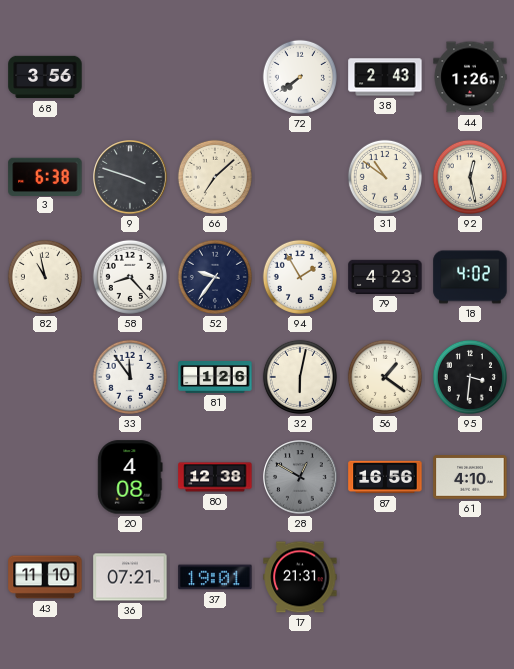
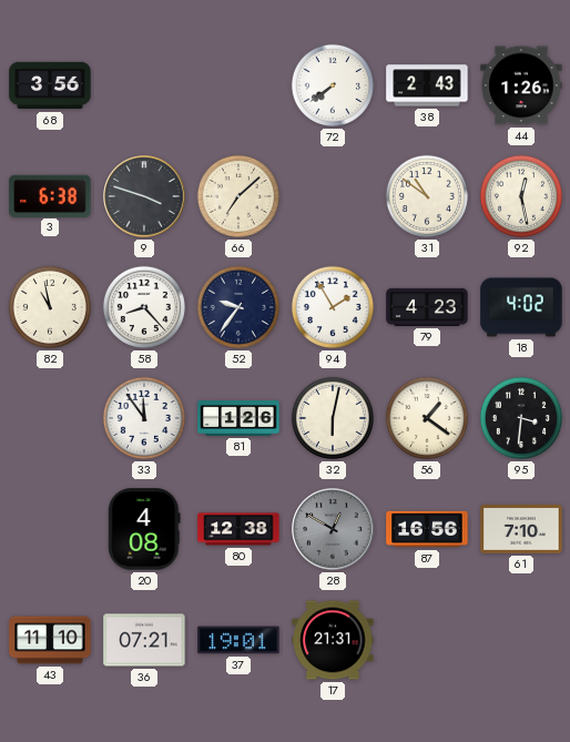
61: 4:10 -> 7:10
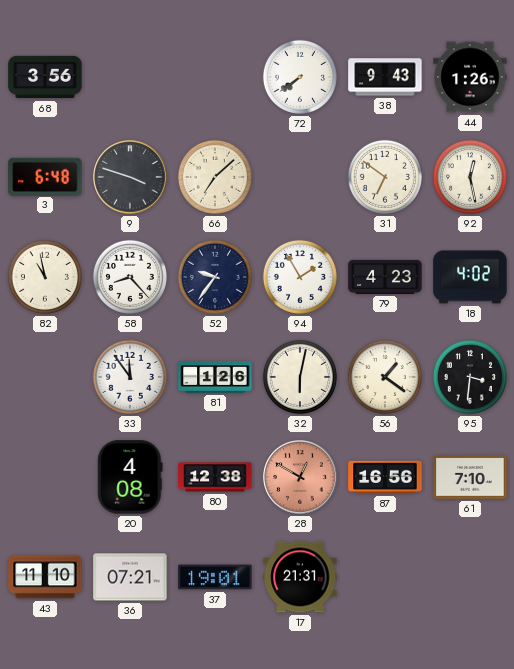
38: 2:43 -> 9:43
3: 6:38 -> 6:48
31: 10:51 -> 6:51
28 dial: grey -> salmon
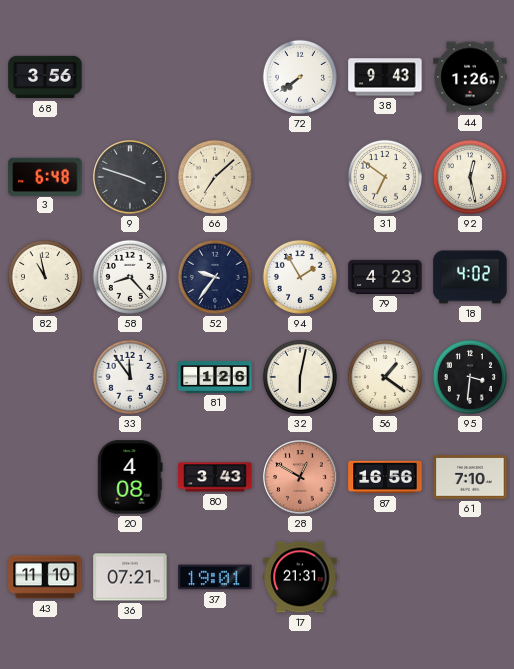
80: 12:38 -> 3:43
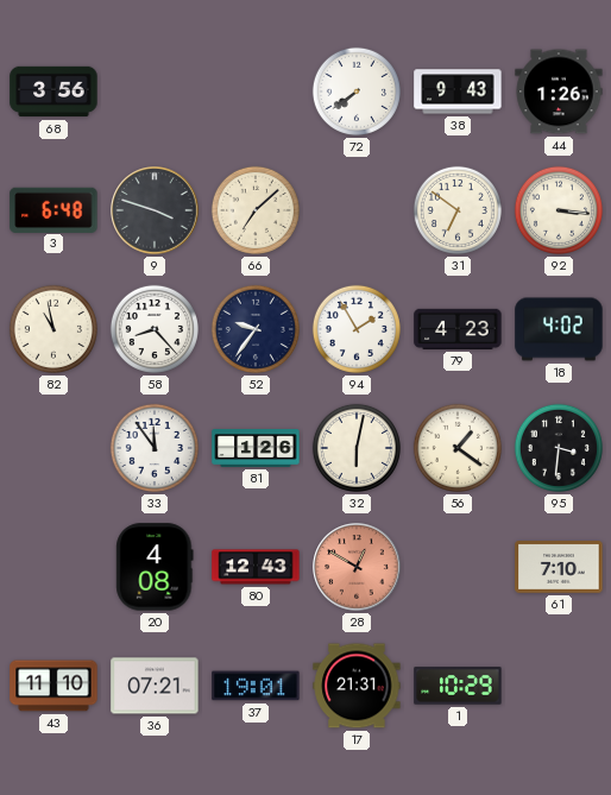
92: 12:28 -> 3:16
80: 3:43 -> 12:43
87: 16:56 -> none
1: none -> 10:29
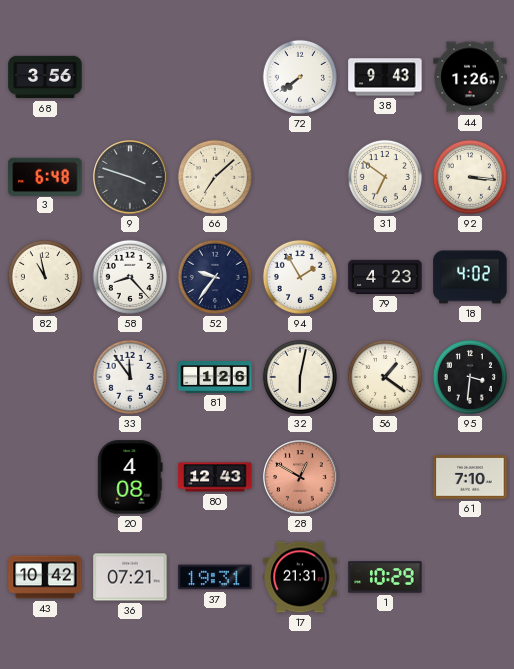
43: 11:10 -> 10:42
37: 19:01 -> 19:31
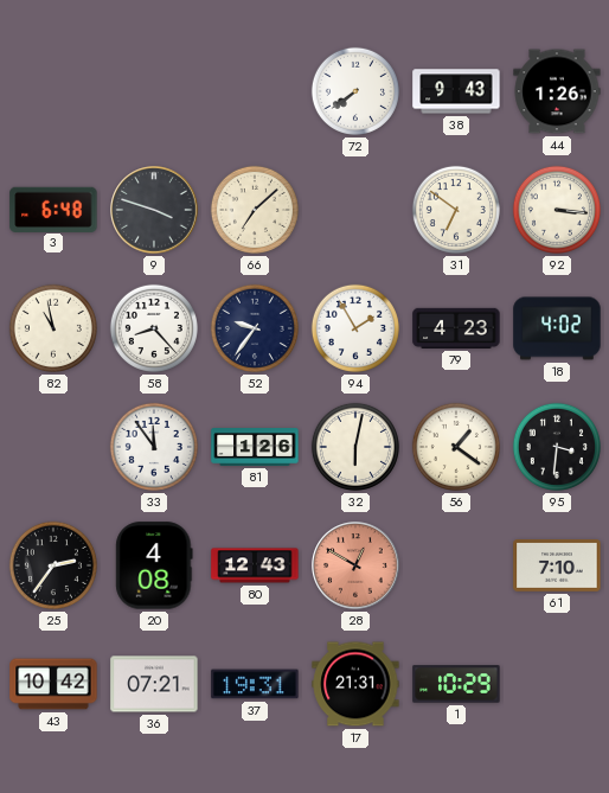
68: 3:56 -> none
25: none -> 2:36
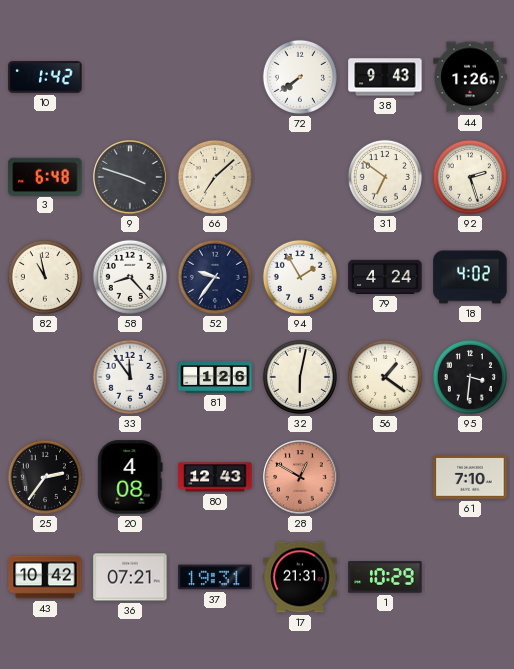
10: none -> 1:42
92: 3:16 -> 2:27
79: 4:23 -> 4:24
